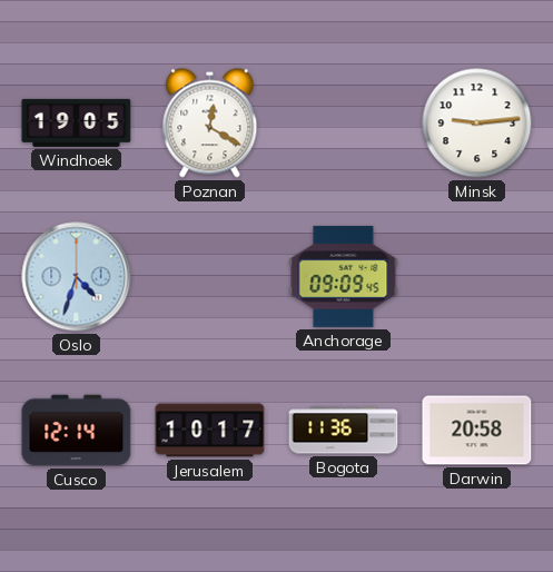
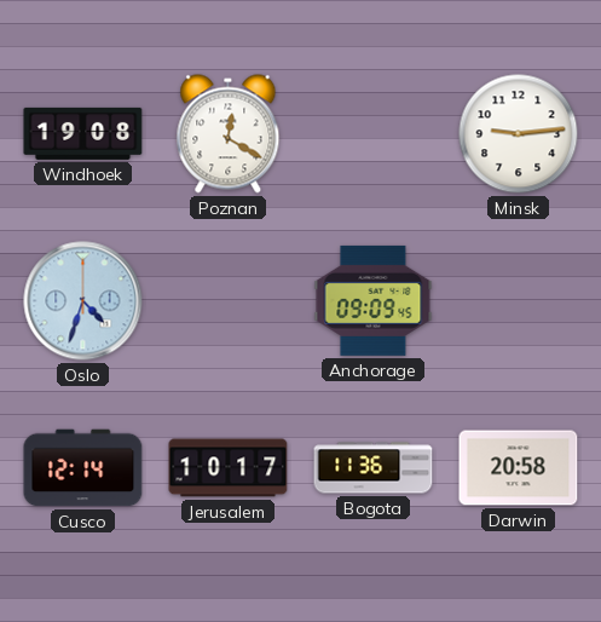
Windhoek: 19:05 -> 19:08
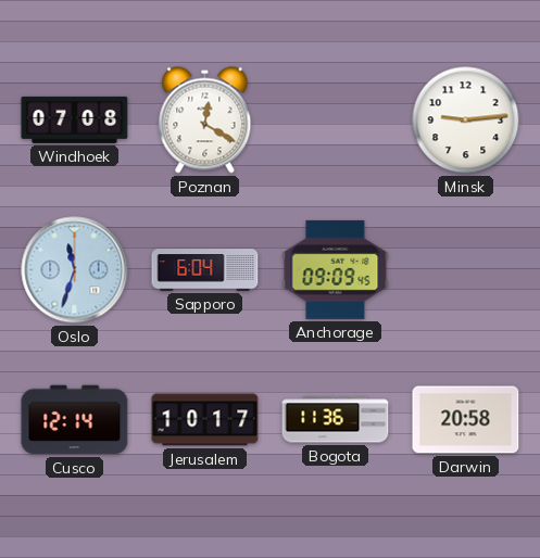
Windhoek: 19:08 -> 07:08
Oslo: 4:33 -> 11:33
Sapporo: none -> 6:04
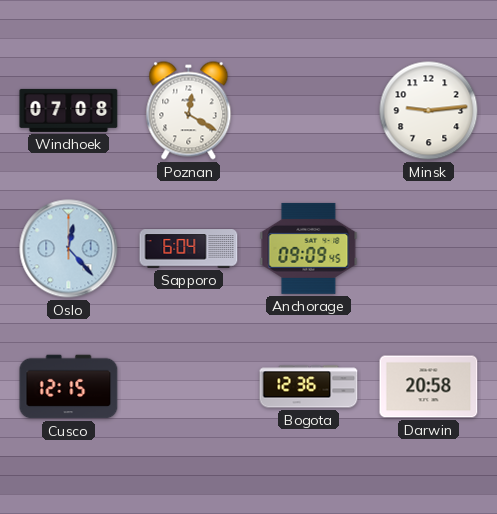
Oslo: 11:33 -> 12:23
Cusco: 12:14 -> 12:15
Jerusalem: 10:17 -> none
Bogota: 11:36 -> 12:36
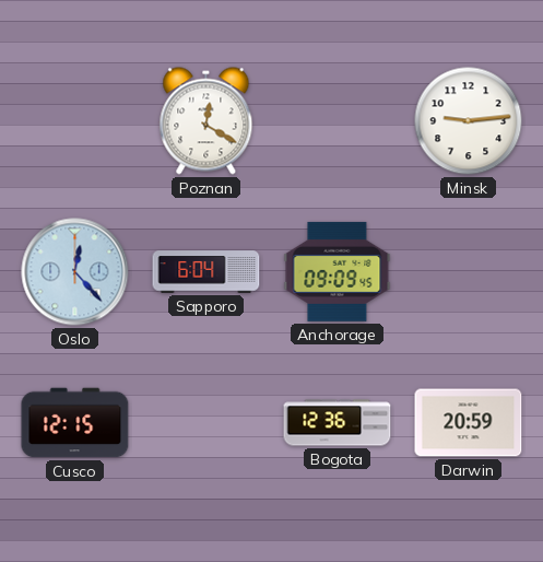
Windhoek: 07:08 -> none
Darwin: 20:58 -> 20:59
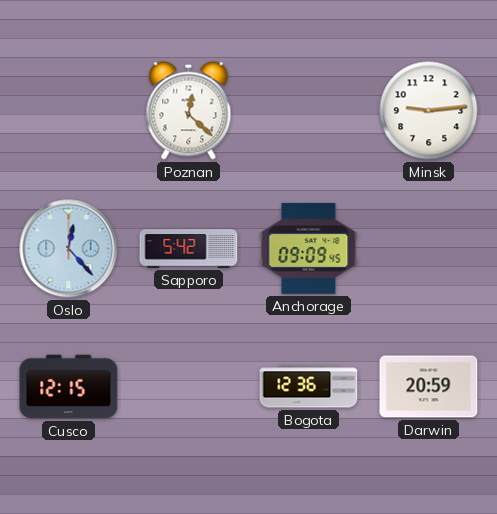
Poznan: 12:20 -> 12:22
Sapporo: 6:04 -> 5:42
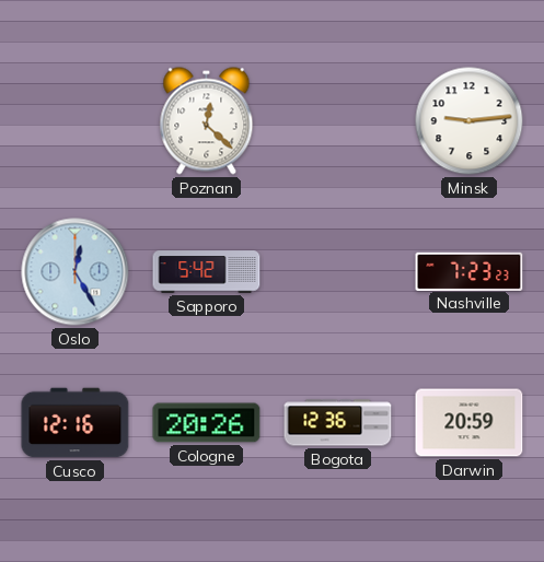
Oslo: 12:23 -> 12:25
Anchorage: 09:09 -> none
Nashville: none -> 7:23
Cusco: 12:15 -> 12:16
Cologne: none -> 20:26
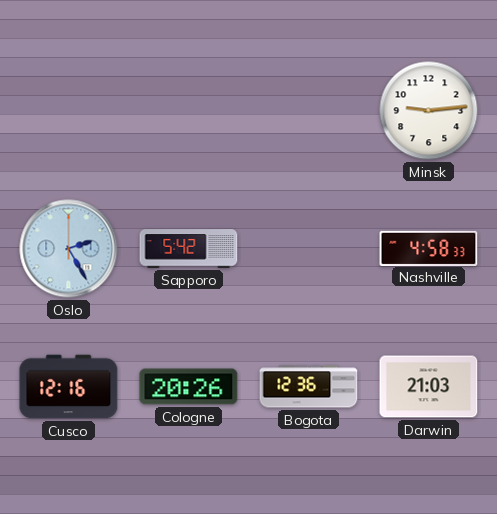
Poznan: 12:22 -> none
Oslo: 12:25 -> 2:25
Nashville: 7:23 -> 4:58
Darwin: 20:59 -> 21:03
